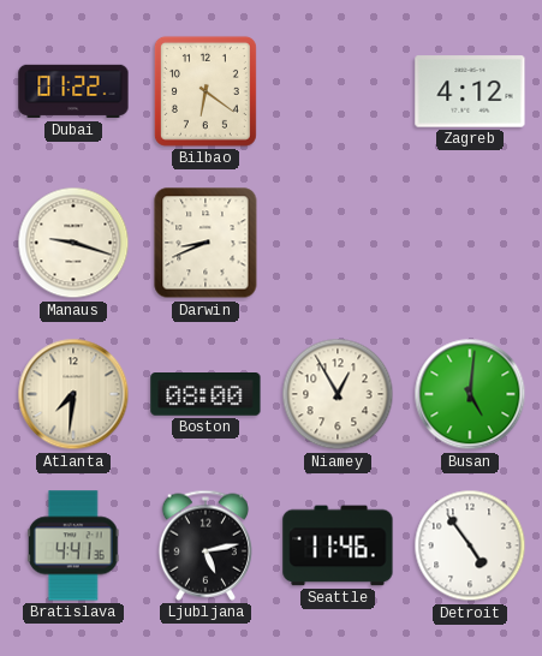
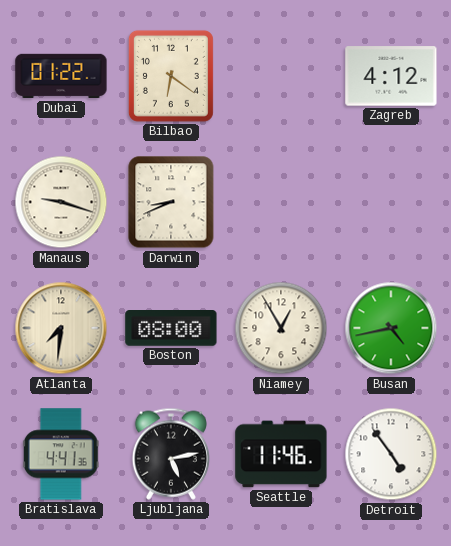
Busan: 5:01 -> 4:43
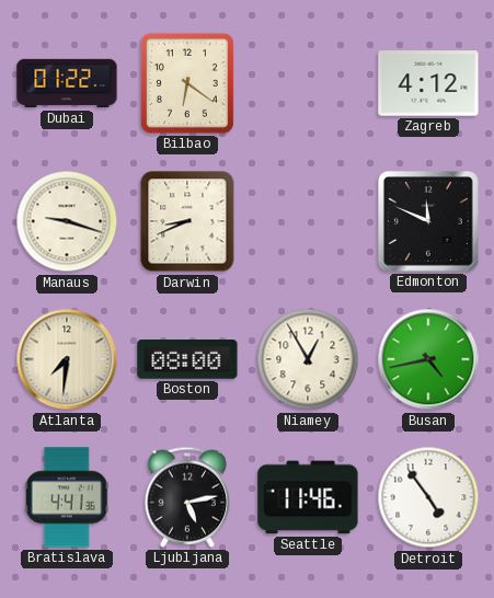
Edmonton: none -> 11:49
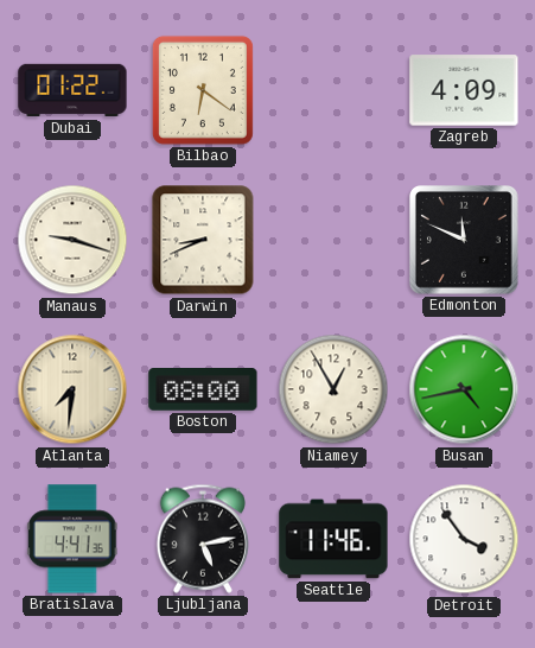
Zagreb: 4:12 -> 4:09
Detroit: 4:54 -> 3:54
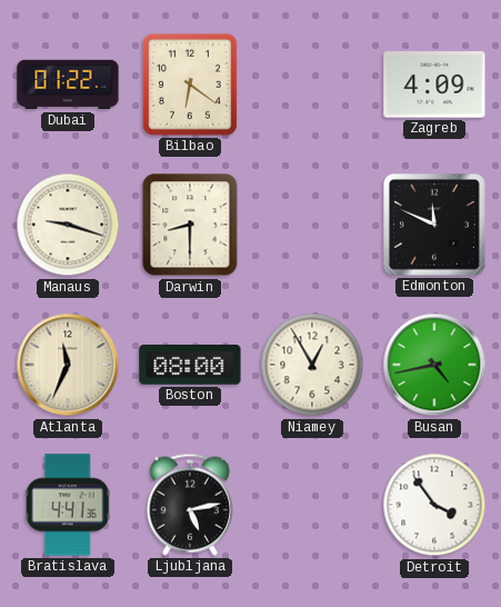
Darwin: 8:41 -> 8:30
Atlanta: 7:31 -> 11:34
Seattle: 11:46 -> none
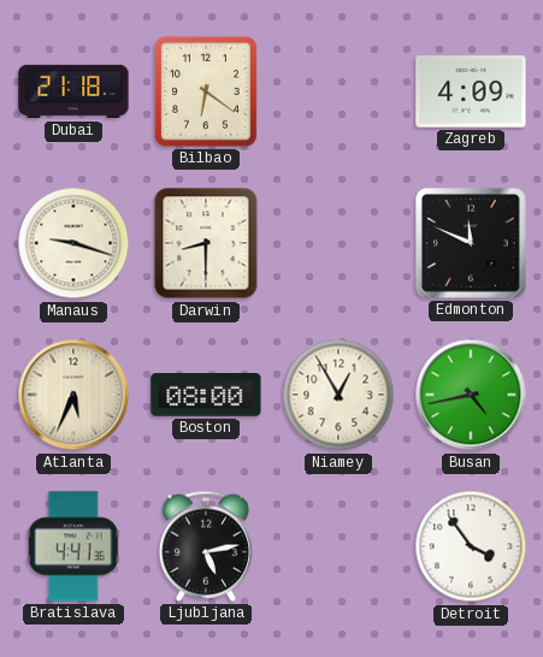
Dubai: 01:22 -> 21:18
Atlanta: 11:34 -> 5:34
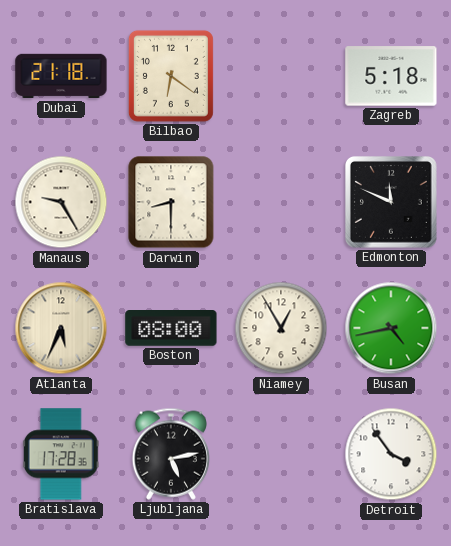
Zagreb: 4:09 -> 5:18
Manaus: 9:18 -> 9:25
Bratislava: 4:41 -> 17:28
